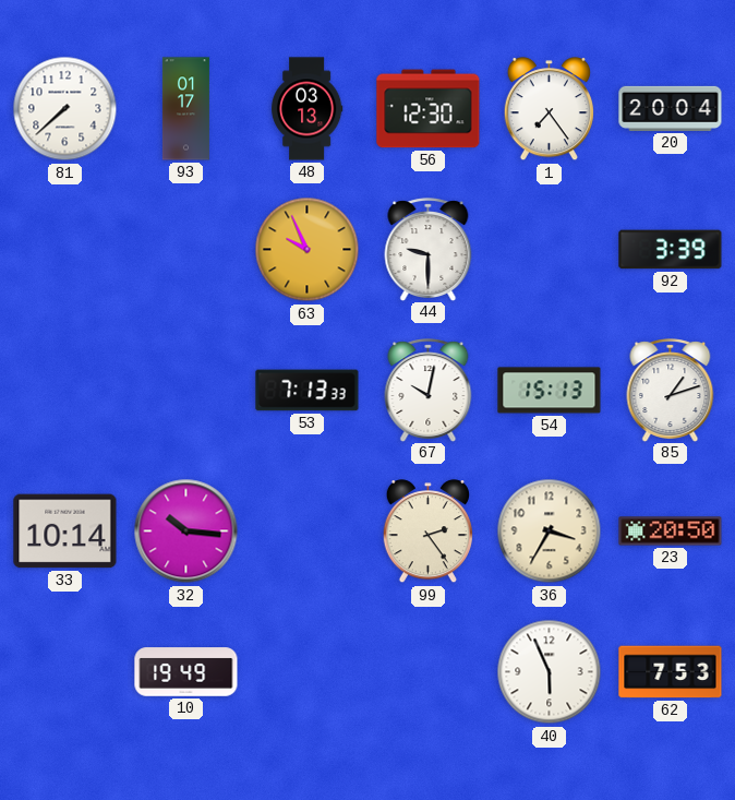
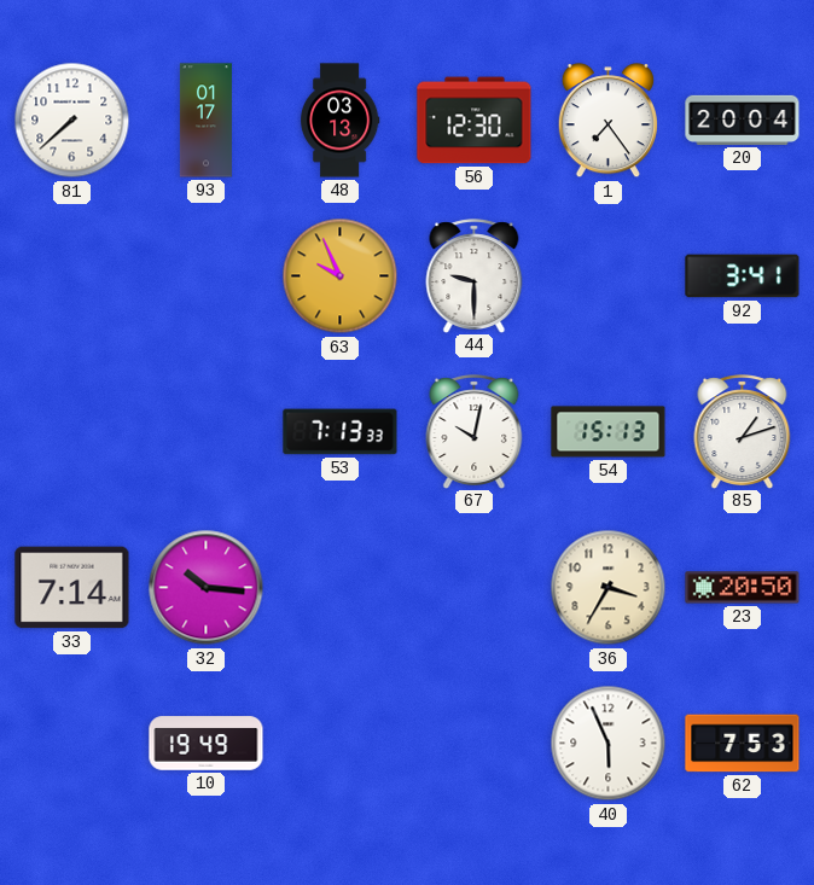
92: 3:39 -> 3:41
33: 10:14 -> 7:14
99: 2:24 -> none
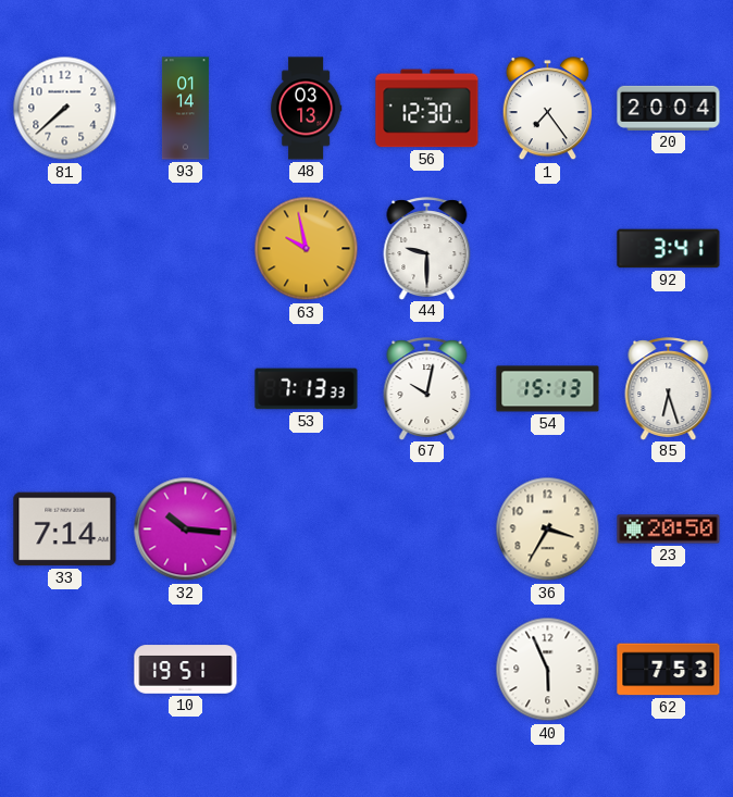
93: 01:17 -> 01:14
63: 9:56 -> 9:58
85: 1:12 -> 6:27
10: 19:49 -> 19:51
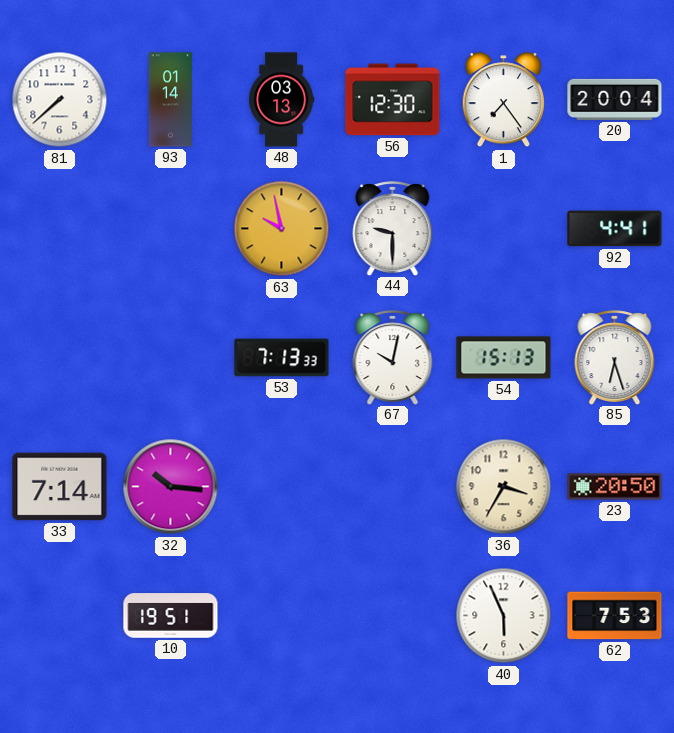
92: 3:41 -> 4:41
